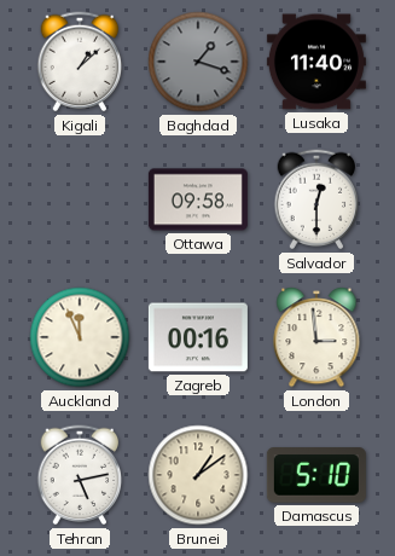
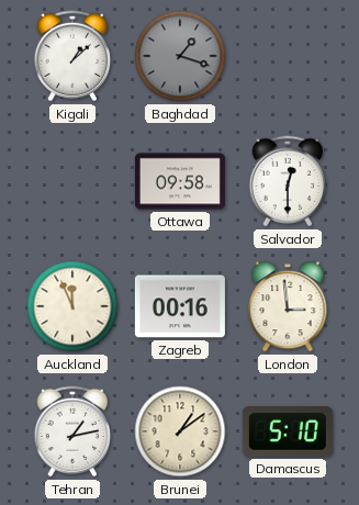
Lusaka: 11:40 -> none
Tehran: 5:13 -> 1:13
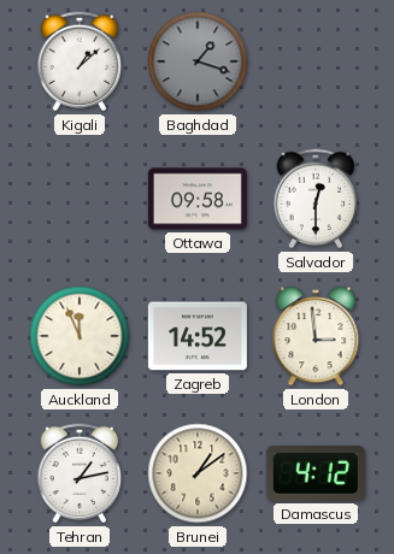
Zagreb: 00:16 -> 14:52
Damascus: 5:10 -> 4:12
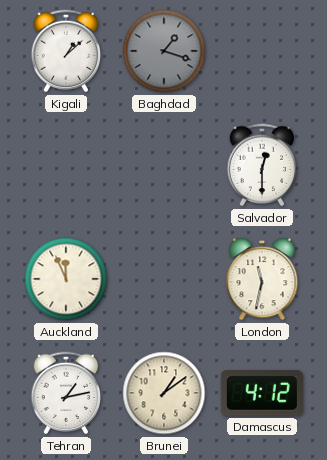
Ottawa: 09:58 -> none
Zagreb: 14:52 -> none
London: 2:59 -> 11:32
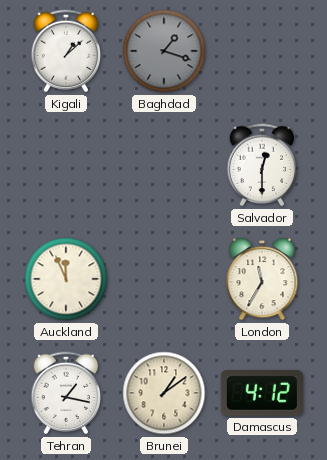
London: 11:32 -> 11:35
Tehran: 1:13 -> 1:17
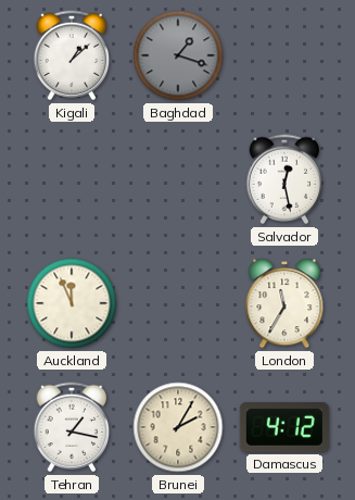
Salvador: 12:30 -> 12:28
Brunei: 1:09 -> 2:05
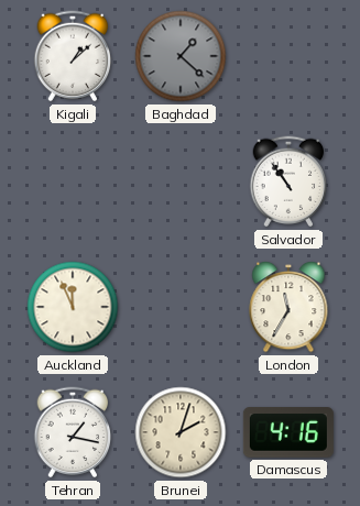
Baghdad: 1:18 -> 1:22
Salvador: 12:28 -> 10:54
Brunei: 2:05 -> 2:03
Damascus: 4:12 -> 4:16
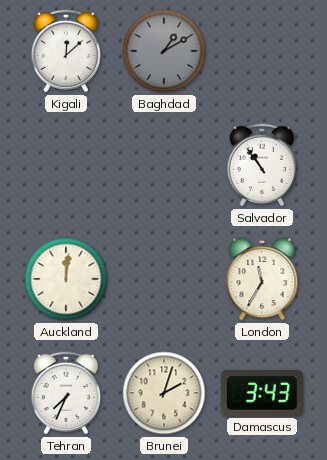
Kigali: 1:08 -> 12:08
Baghdad: 1:22 -> 1:10
Auckland: 11:56 -> 12:01
Tehran: 1:17 -> 7:34
Damascus: 4:16 -> 3:43
